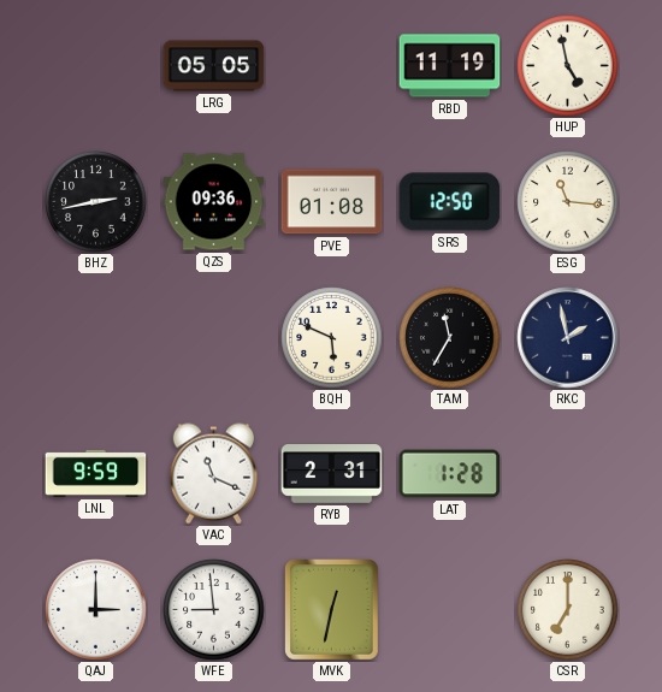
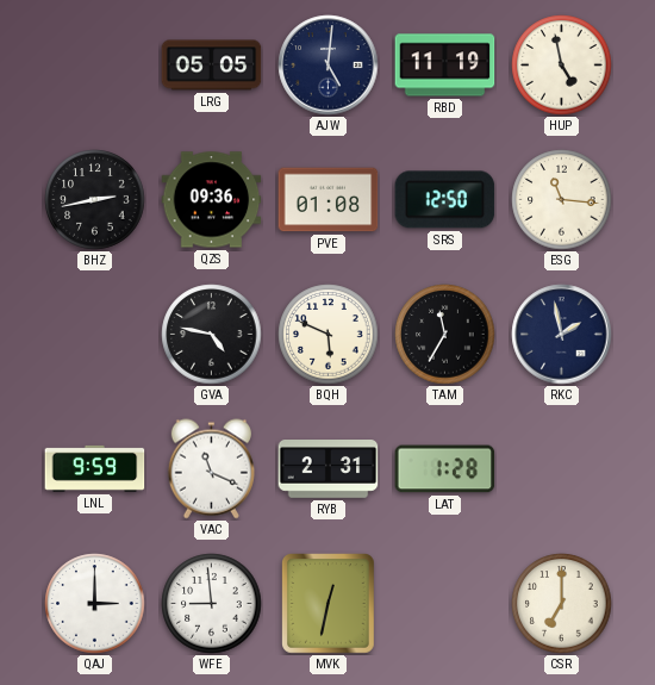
AJW: none -> 5:01
GVA: none -> 4:47
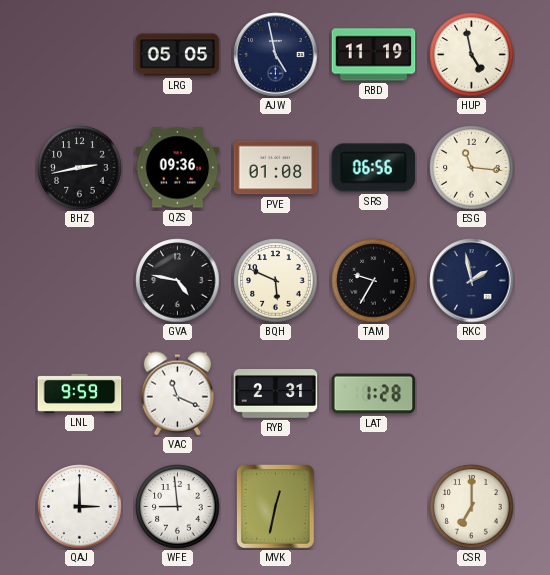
AJW: 5:01 -> 4:58
SRS: 12:50 -> 06:56
TAM: 11:35 -> 9:35
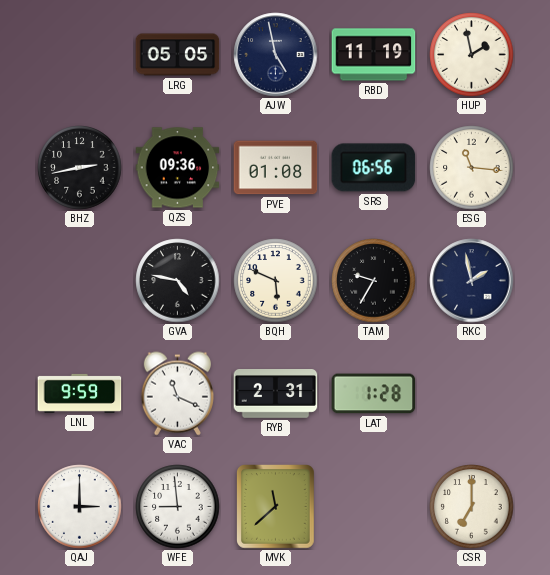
HUP: 4:58 -> 1:58
MVK: 12:32 -> 11:38
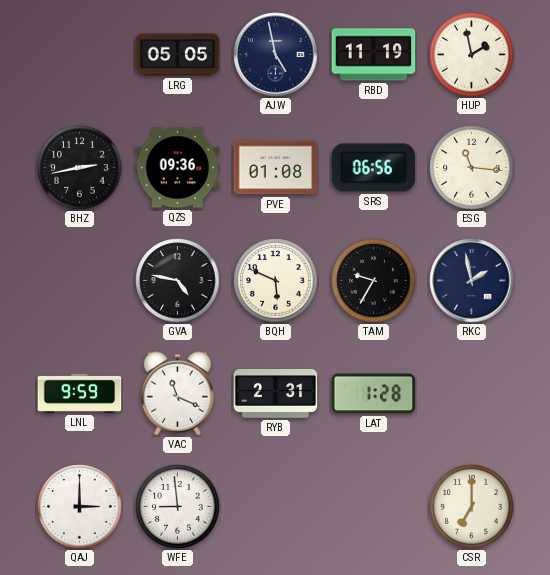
MVK: 11:38 -> none
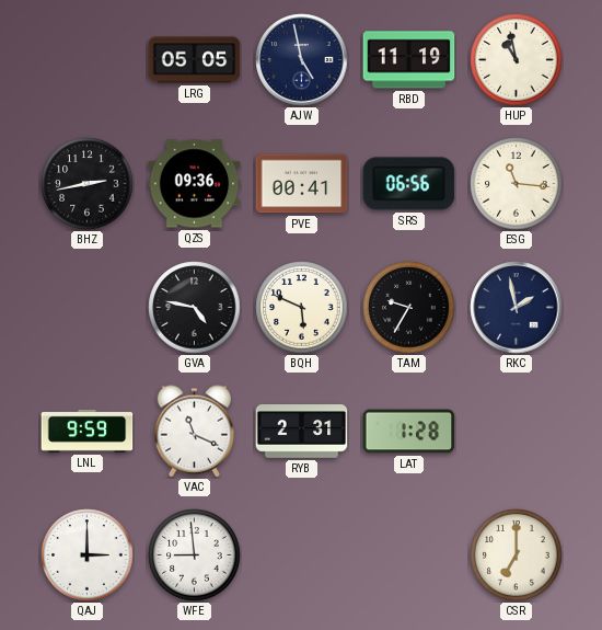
HUP: 1:58 -> 10:58
PVE: 01:08 -> 00:41
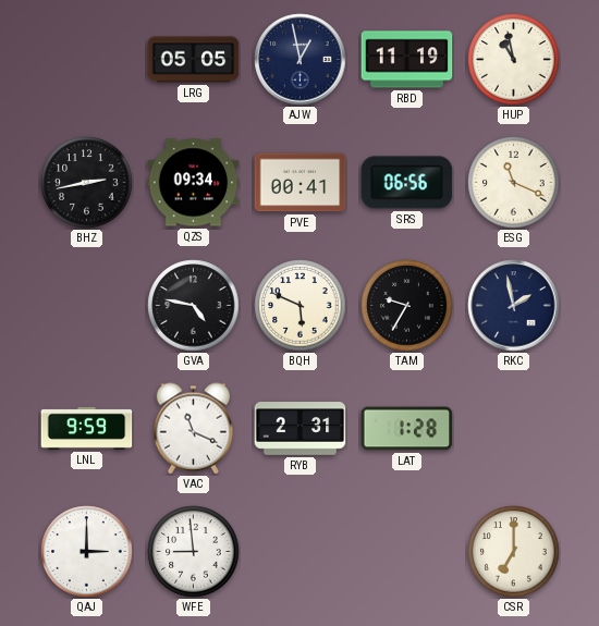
AJW: 4:58 -> 12:58
QZS: 09:36 -> 09:34
ESG: 11:16 -> 11:19
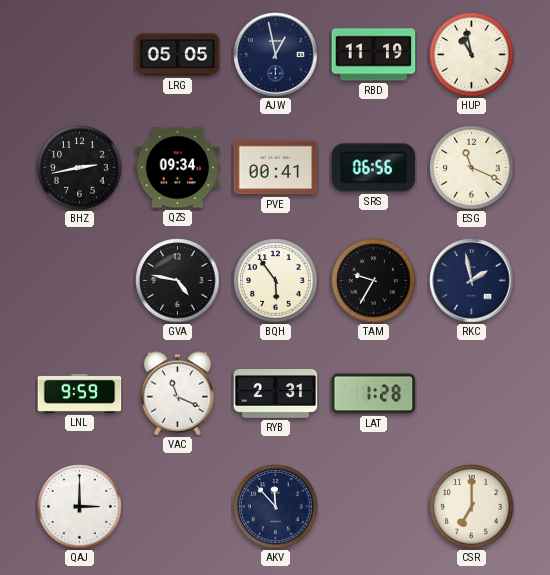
BQH: 5:49 -> 5:54
WFE: 8:59 -> none
AKV: none -> 11:53
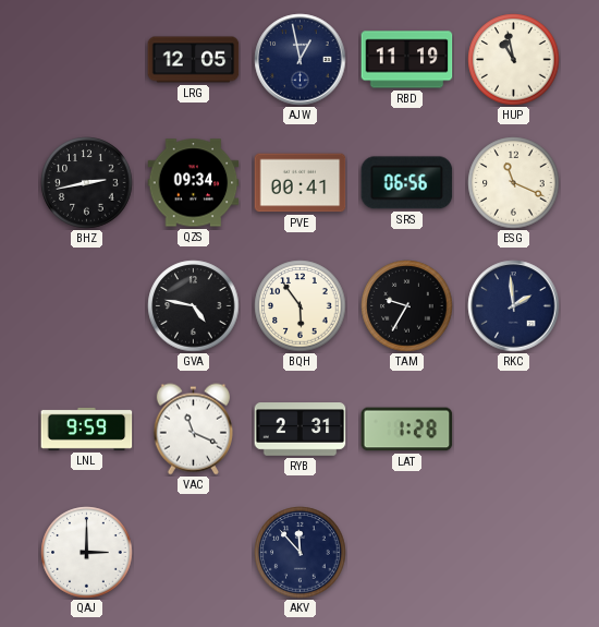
LRG: 05:05 -> 12:05
RKC: 1:58 -> 1:59
CSR: 7:00 -> none
